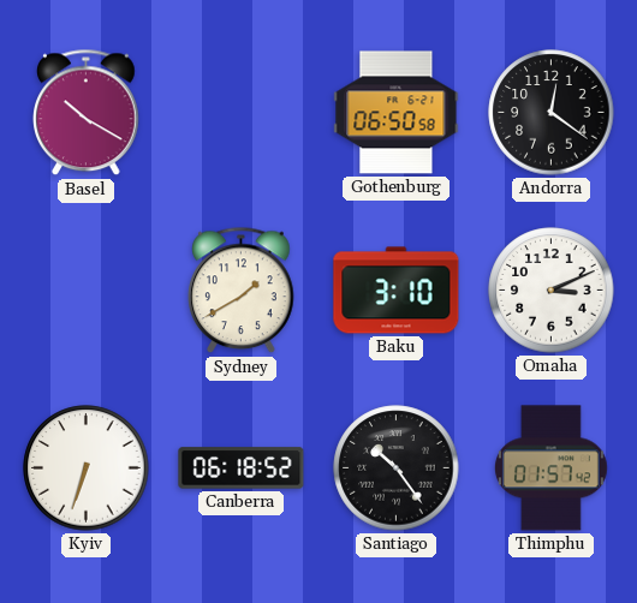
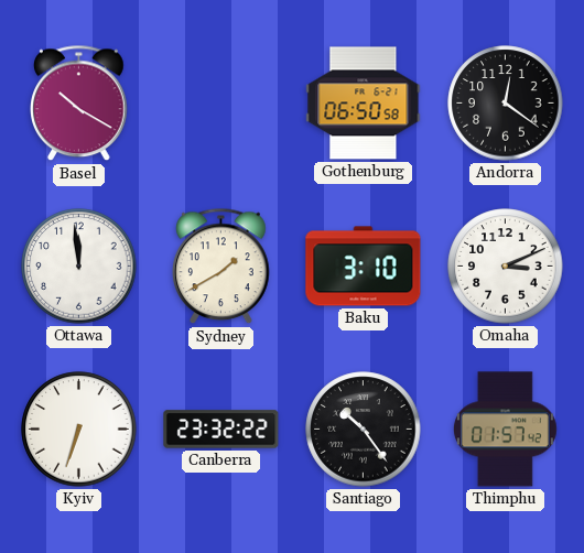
Ottawa: none -> 11:59
Canberra: 06:18 -> 23:32
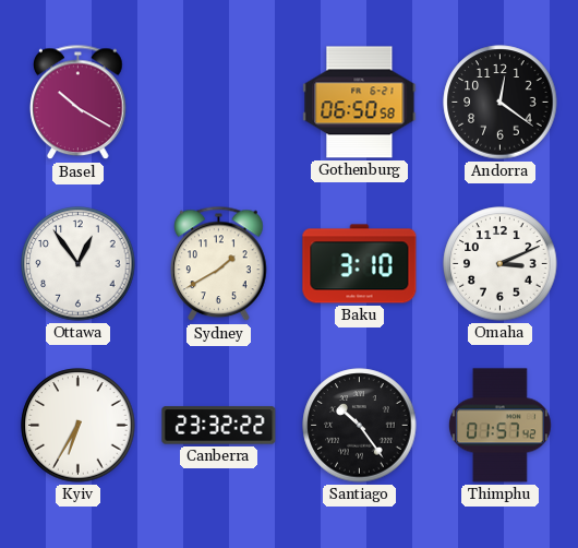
Ottawa: 11:59 -> 12:54
Kyiv: 6:33 -> 6:35
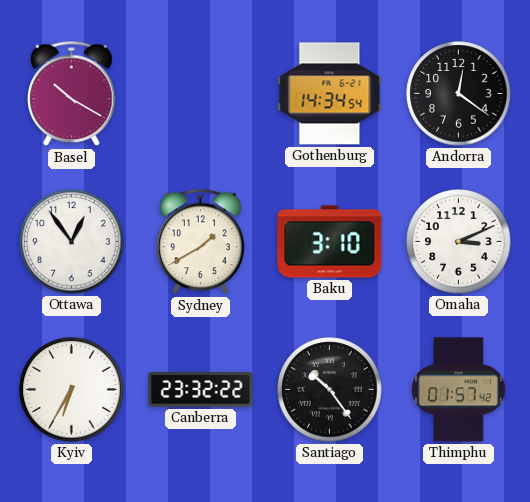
Gothenburg: 06:50 -> 14:34
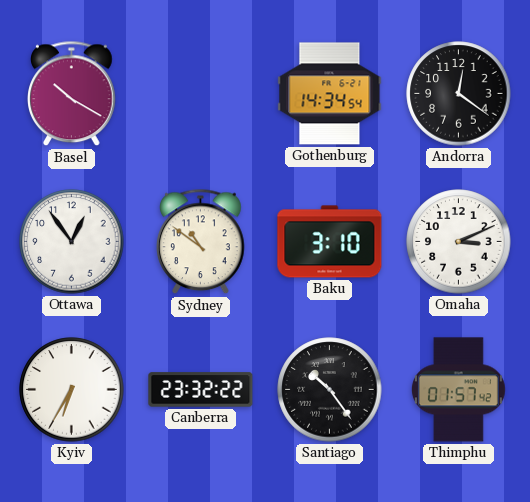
Sydney: 1:40 -> 10:51
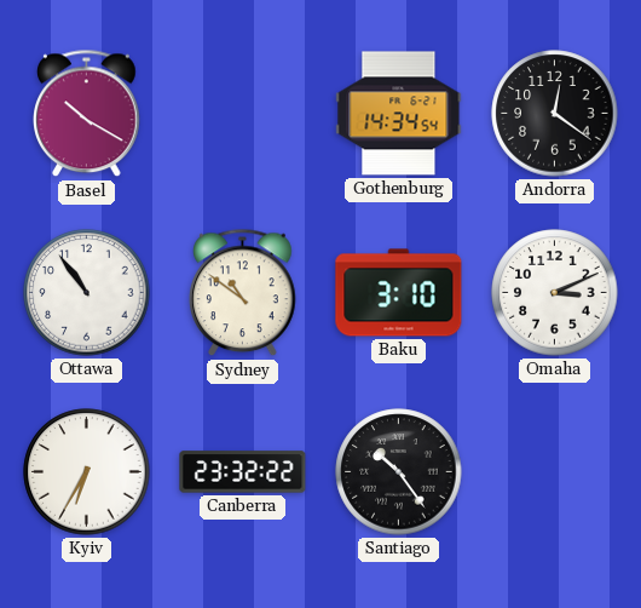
Ottawa: 12:54 -> 10:54
Thimphu: 01:57 -> none
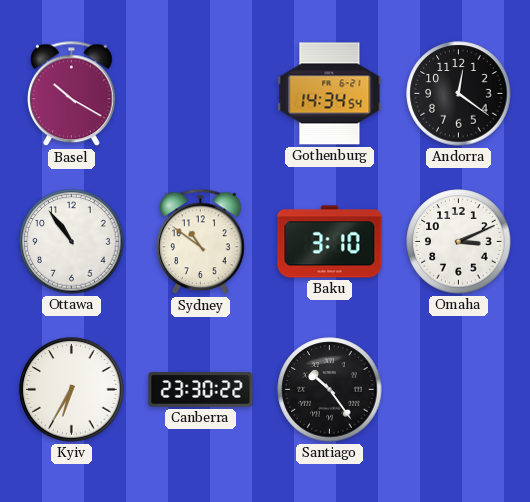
Canberra: 23:32 -> 23:30
